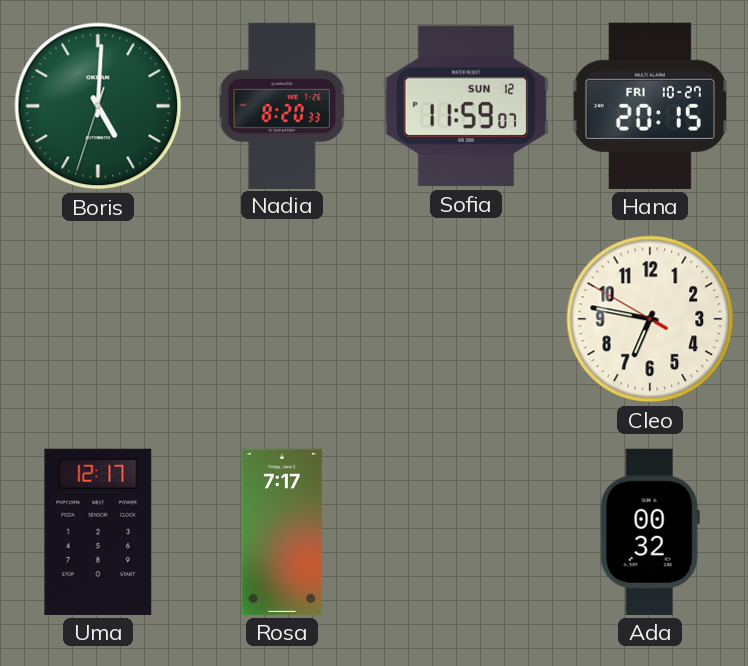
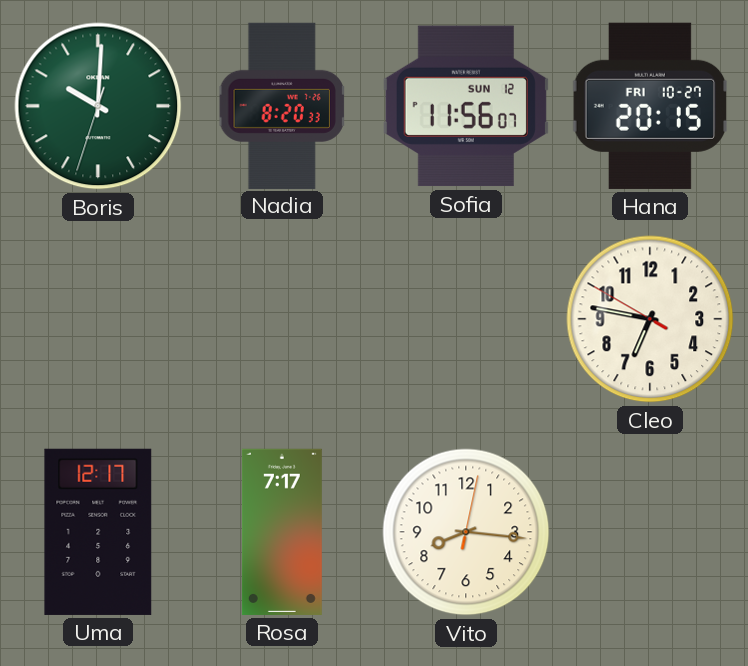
Boris: 5:00 -> 10:00
Sofia: 11:59 -> 11:56
Vito: none -> 8:16
Ada: 00:32 -> none
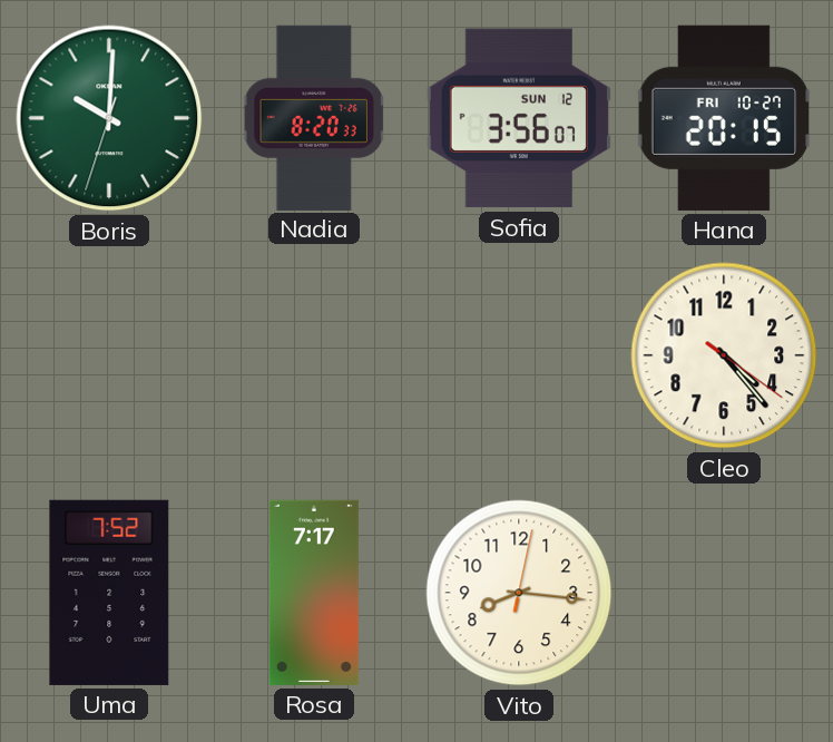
Sofia: 11:56 -> 3:56
Cleo: 6:46 -> 4:23
Uma: 12:17 -> 7:52
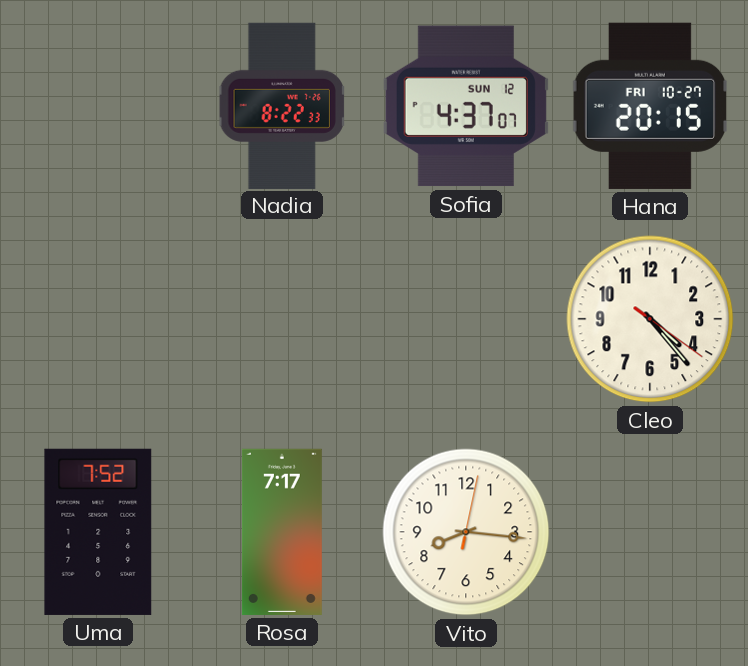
Boris: 10:00 -> none
Nadia: 8:20 -> 8:22
Sofia: 3:56 -> 4:37
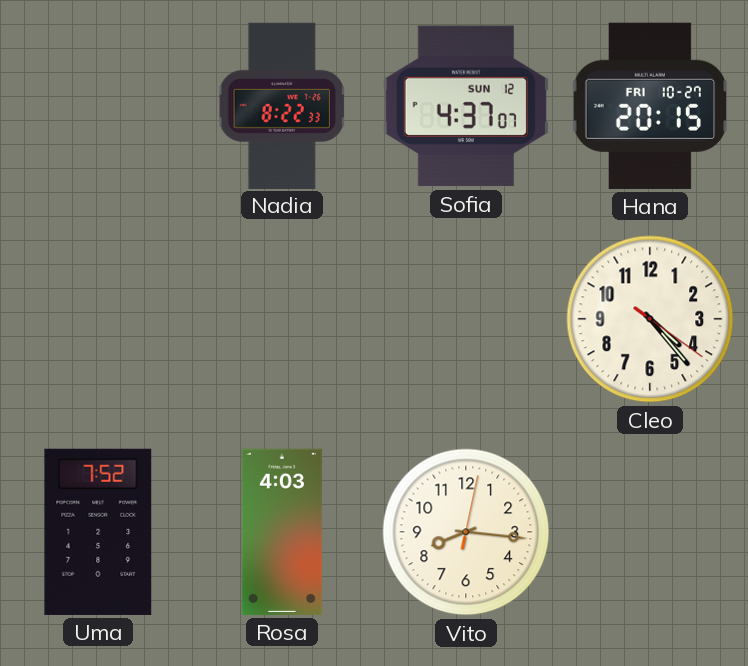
Rosa: 7:17 -> 4:03
